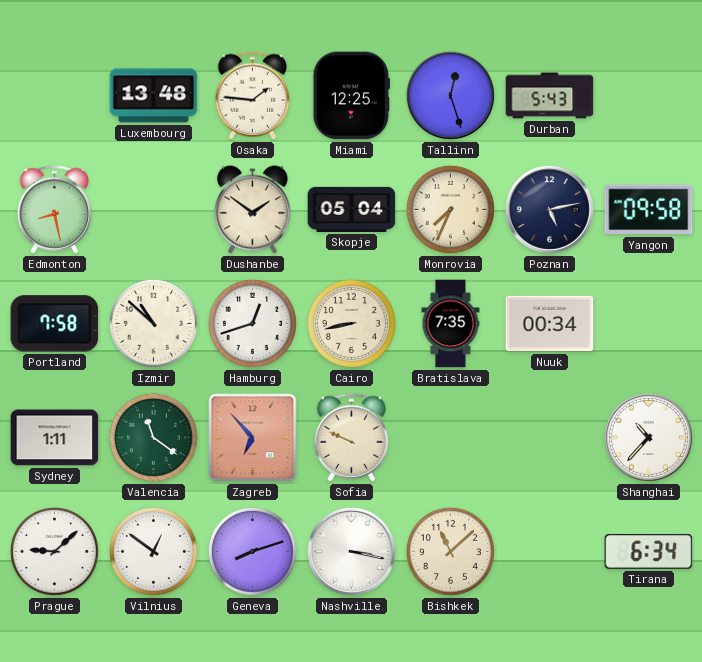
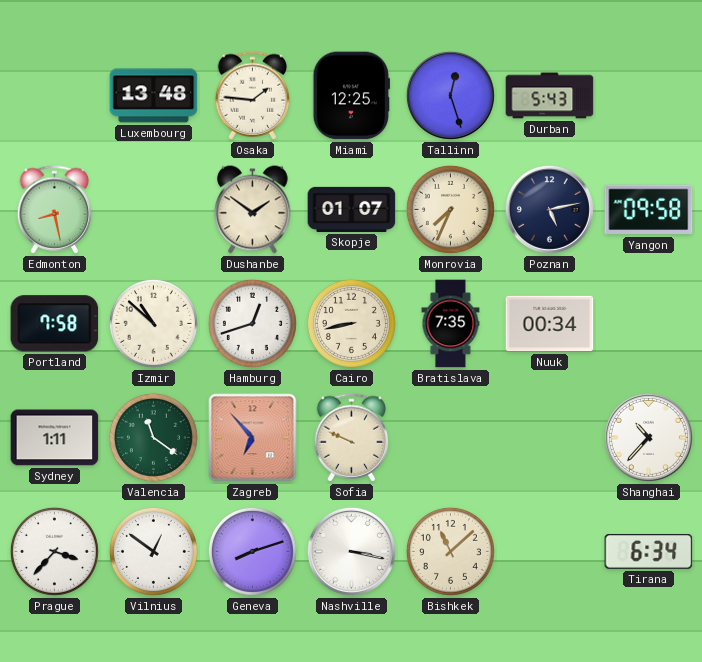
Skopje: 05:04 -> 01:07
Prague: 9:08 -> 3:37
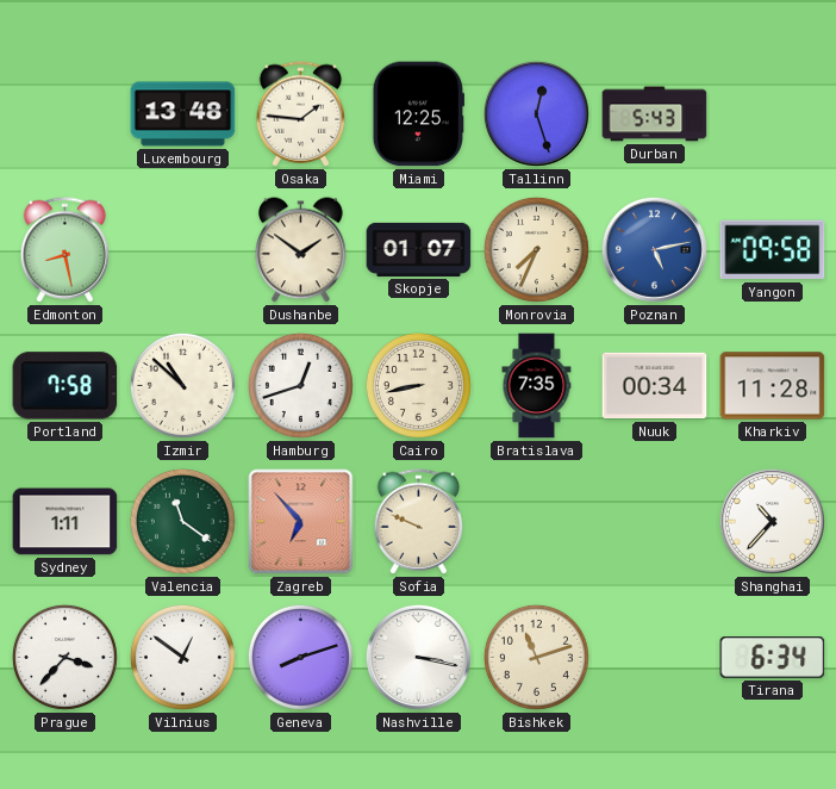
Poznan dial: navy -> blue
Kharkiv: none -> 11:28
Bishkek: 11:08 -> 11:12
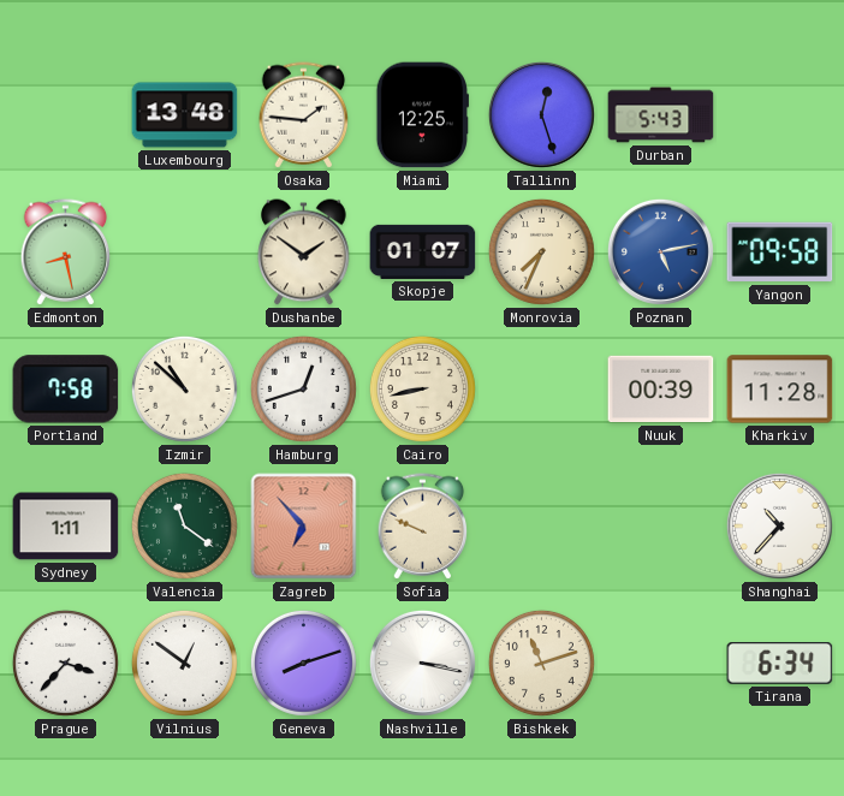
Bratislava: 7:35 -> none
Nuuk: 00:34 -> 00:39
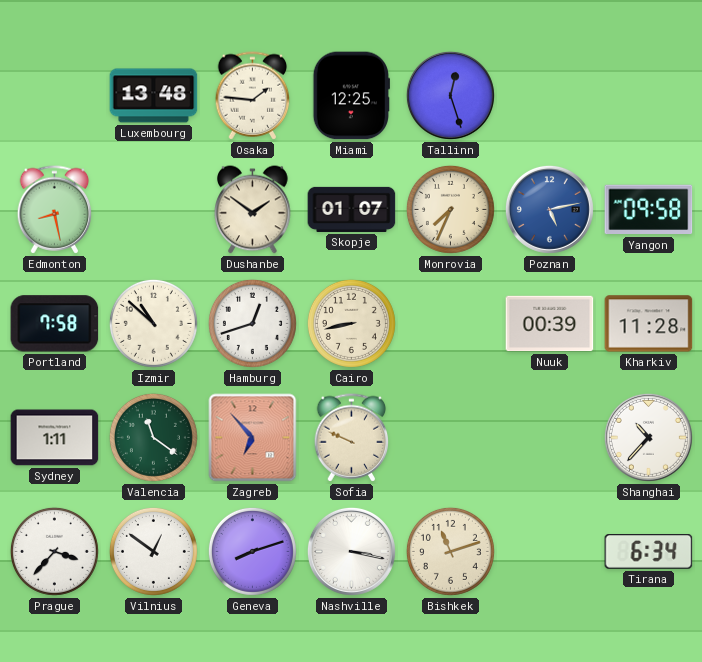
Durban: 5:43 -> none
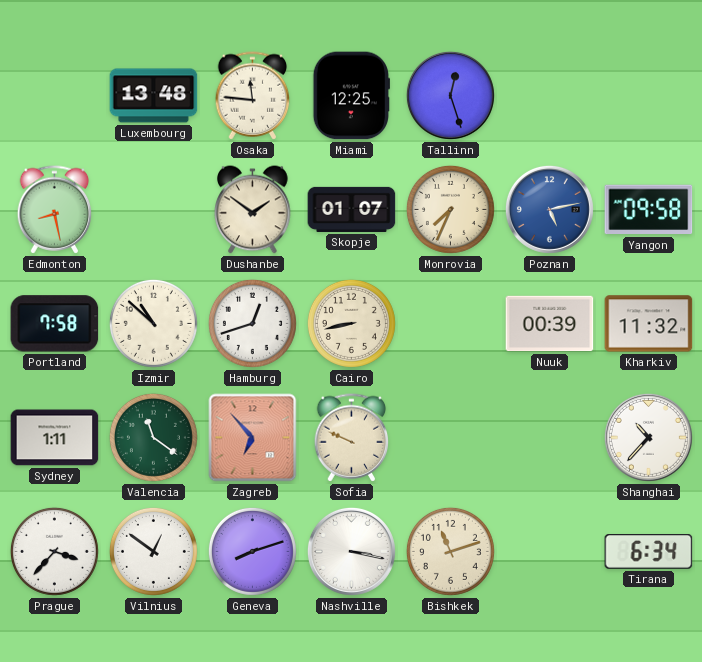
Osaka: 1:46 -> 11:46
Kharkiv: 11:28 -> 11:32
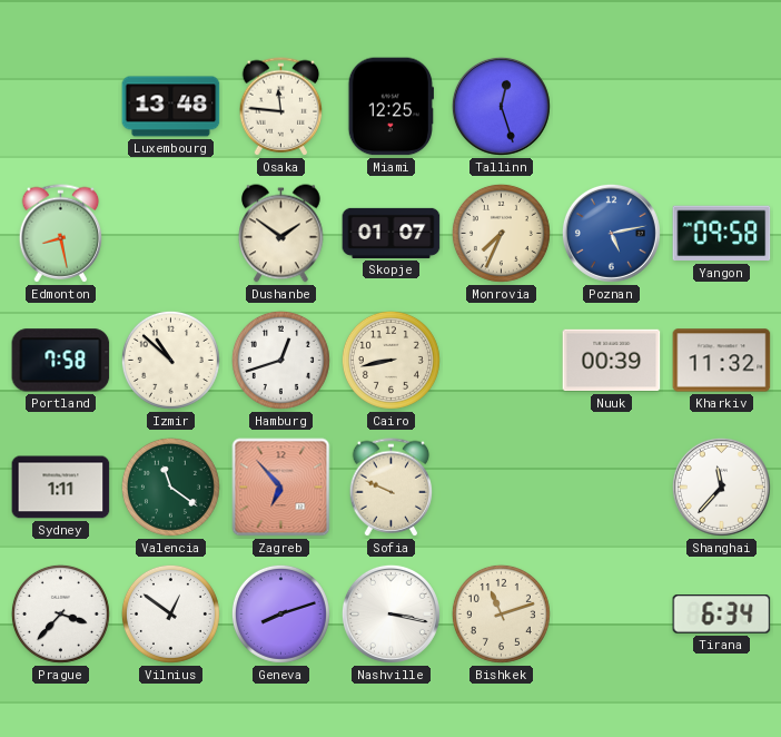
Shanghai: 10:37 -> 11:37
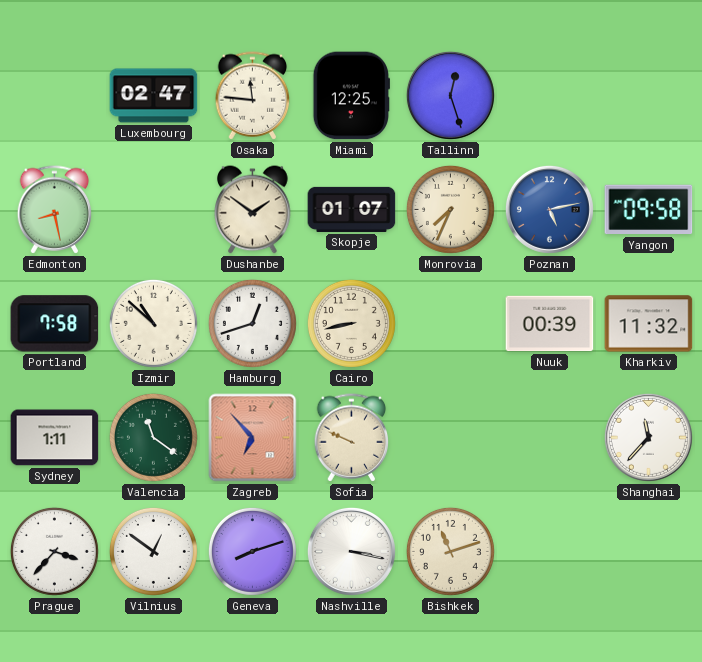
Luxembourg: 13:48 -> 02:47
Tirana: 6:34 -> none
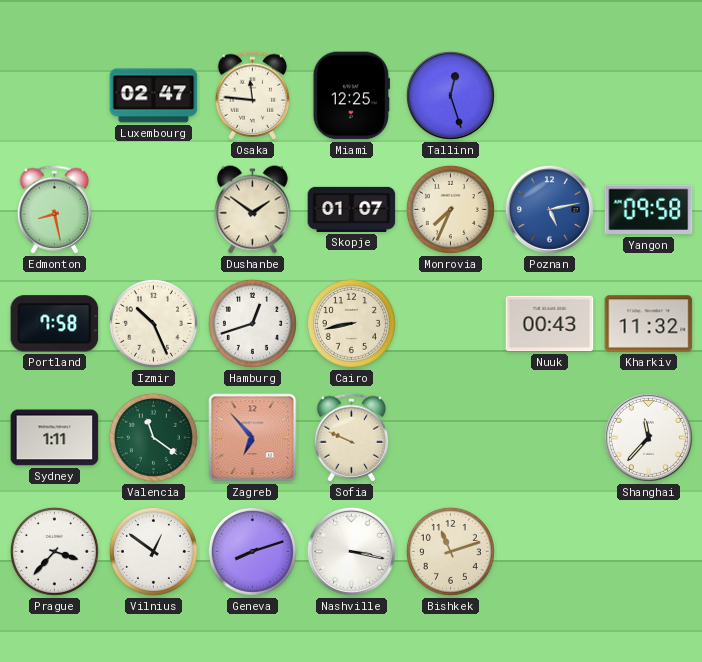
Izmir: 10:52 -> 10:26
Nuuk: 00:39 -> 00:43
